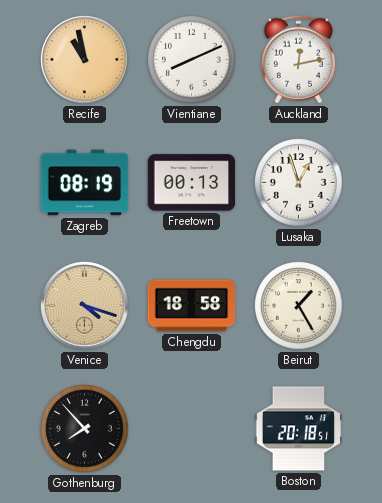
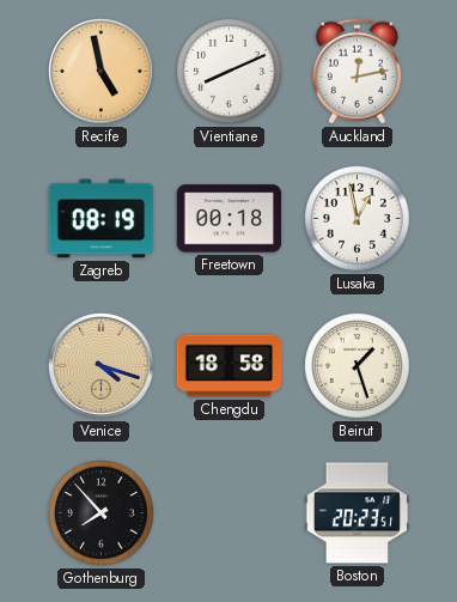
Recife: 10:58 -> 4:58
Freetown: 00:13 -> 00:18
Lusaka: 12:57 -> 12:58
Beirut: 1:25 -> 1:27
Boston: 20:18 -> 20:23
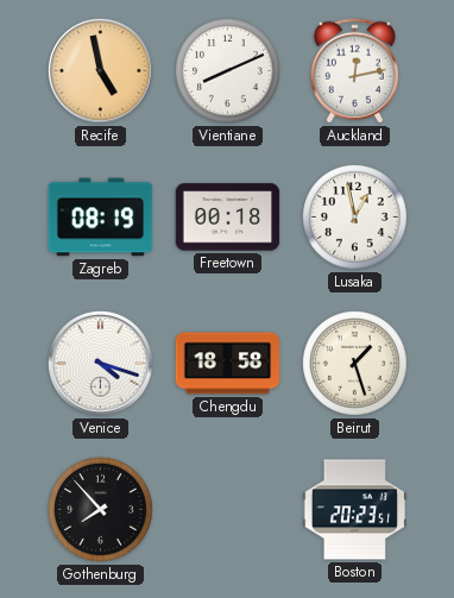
Venice dial: champagne -> white
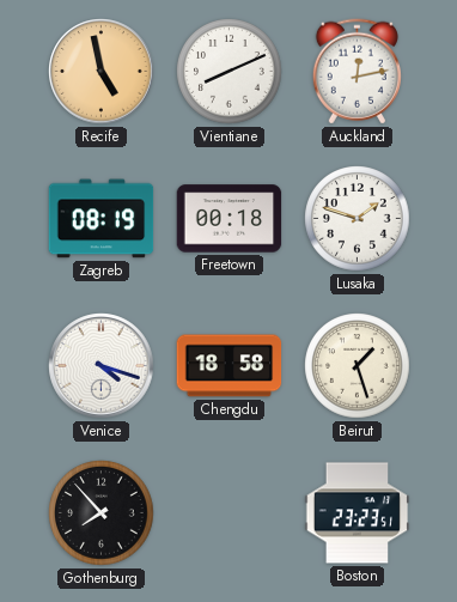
Lusaka: 12:58 -> 1:48
Boston: 20:23 -> 23:23
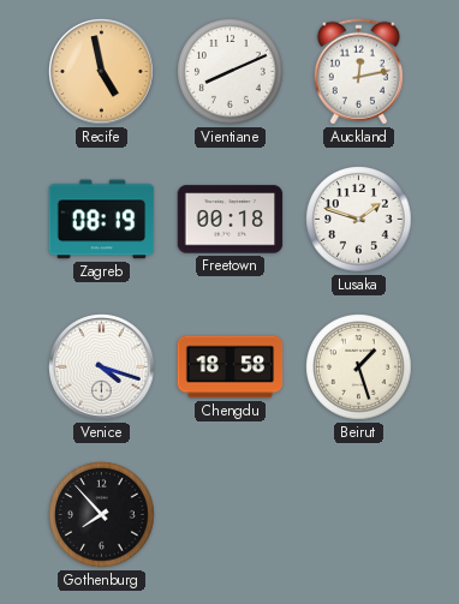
Boston: 23:23 -> none
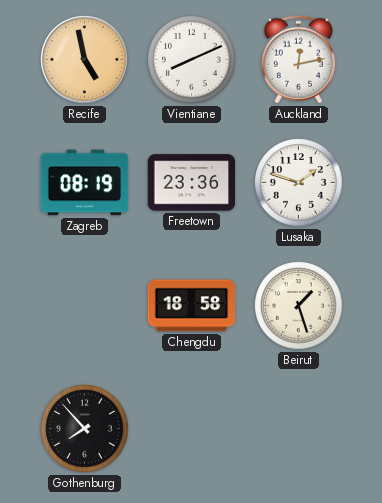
Freetown: 00:18 -> 23:36
Venice: 4:18 -> none
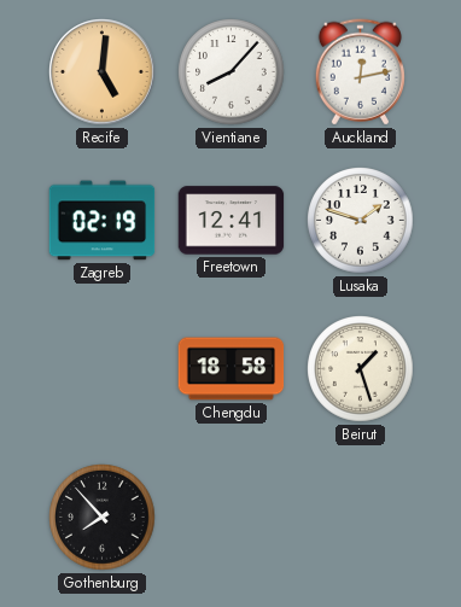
Recife: 4:58 -> 5:01
Vientiane: 8:11 -> 8:07
Zagreb: 08:19 -> 02:19
Freetown: 23:36 -> 12:41
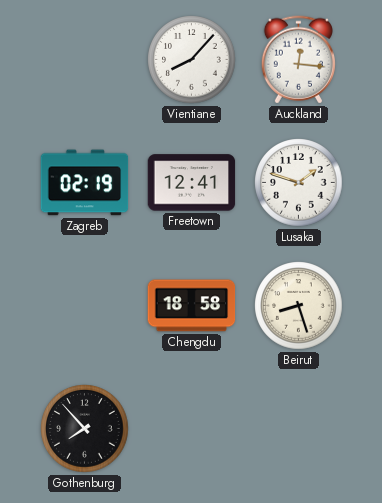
Recife: 5:01 -> none
Auckland: 12:13 -> 12:16
Beirut: 1:27 -> 8:27
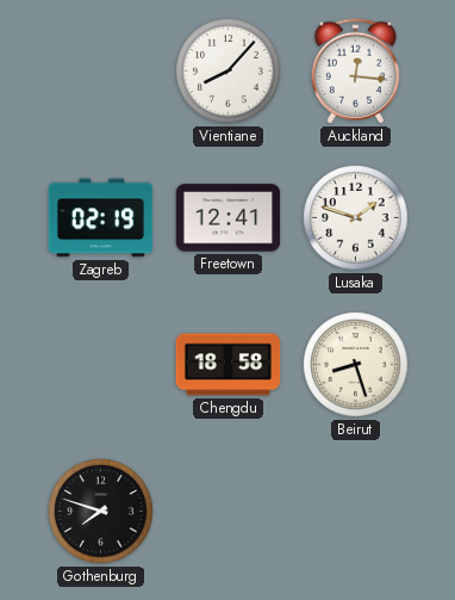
Gothenburg: 7:53 -> 7:48
